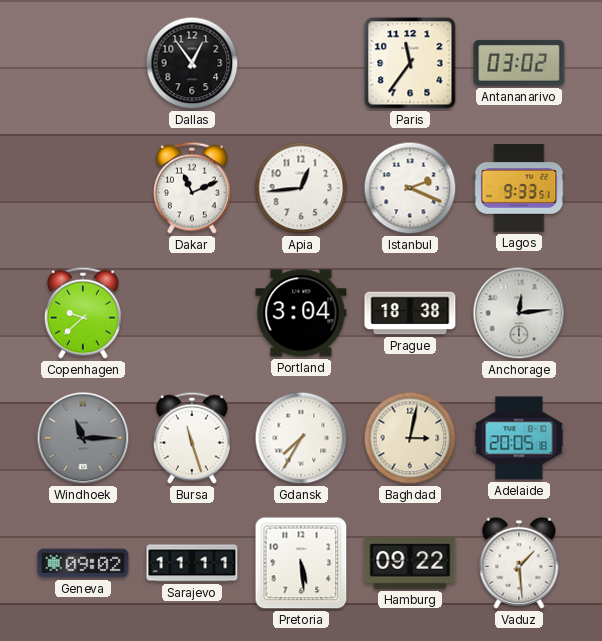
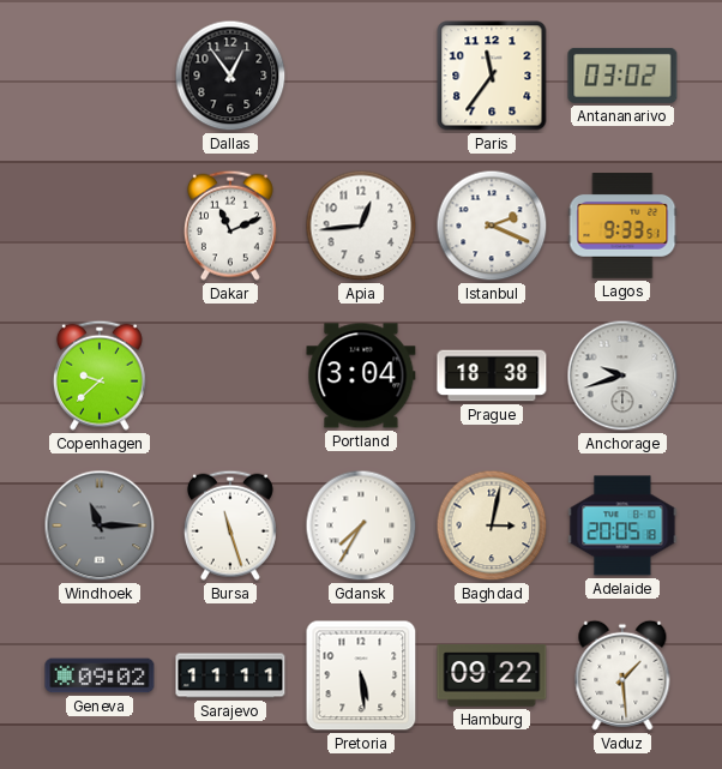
Anchorage: 12:14 -> 9:42
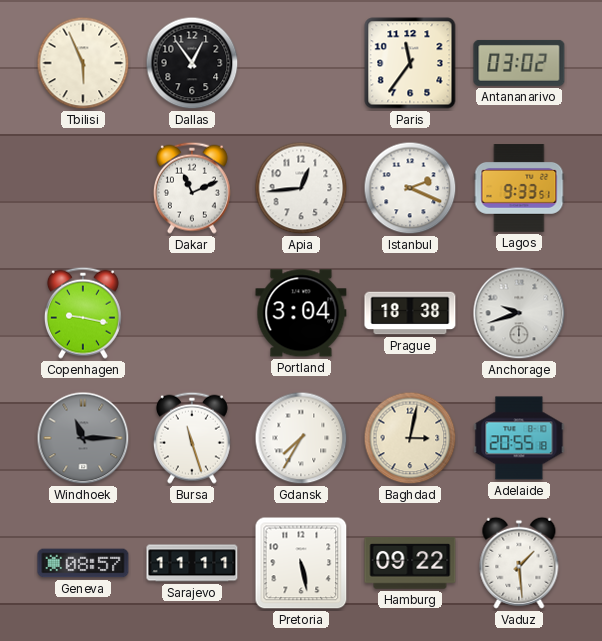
Tbilisi: none -> 5:56
Copenhagen: 9:38 -> 9:17
Adelaide: 20:05 -> 20:55
Geneva: 09:02 -> 08:57
Pretoria: 5:29 -> 5:28
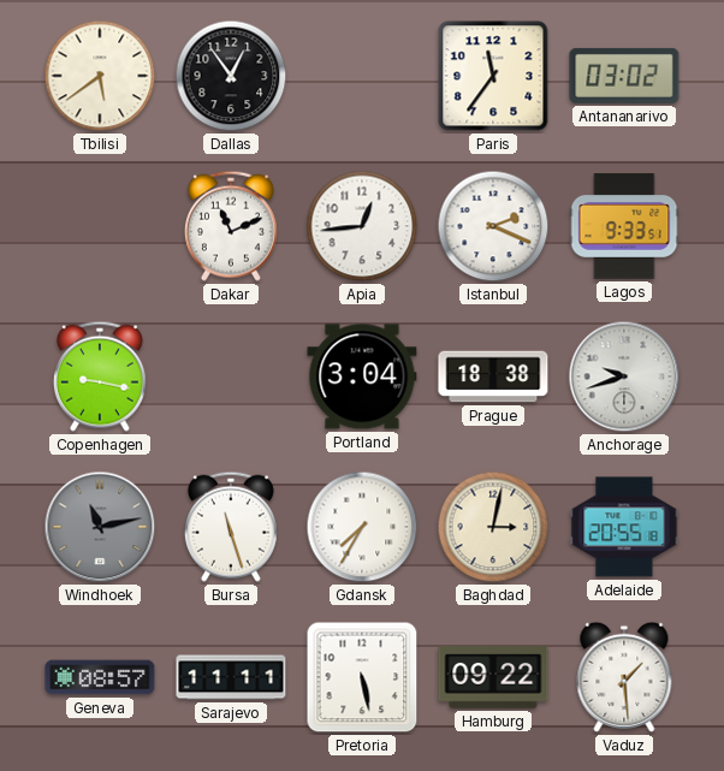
Tbilisi: 5:56 -> 5:39
Windhoek: 11:15 -> 11:13
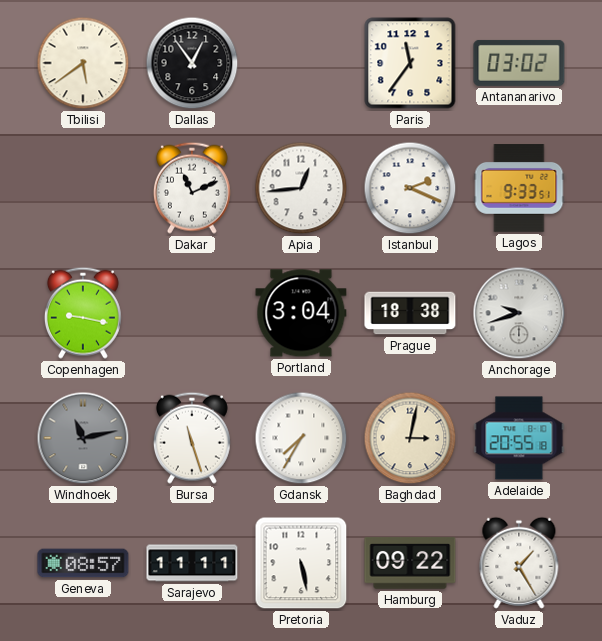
Vaduz: 1:29 -> 1:25
